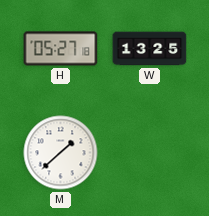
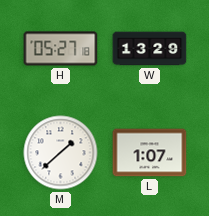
W: 13:25 -> 13:29
L: none -> 1:07
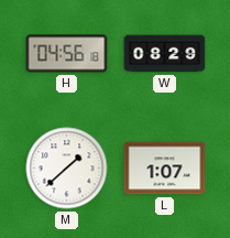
H: 05:27 -> 04:56
W: 13:29 -> 08:29
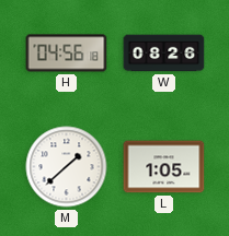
W: 08:29 -> 08:26
L: 1:07 -> 1:05
